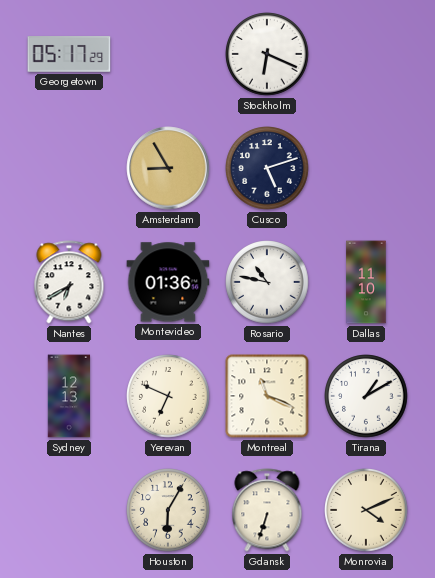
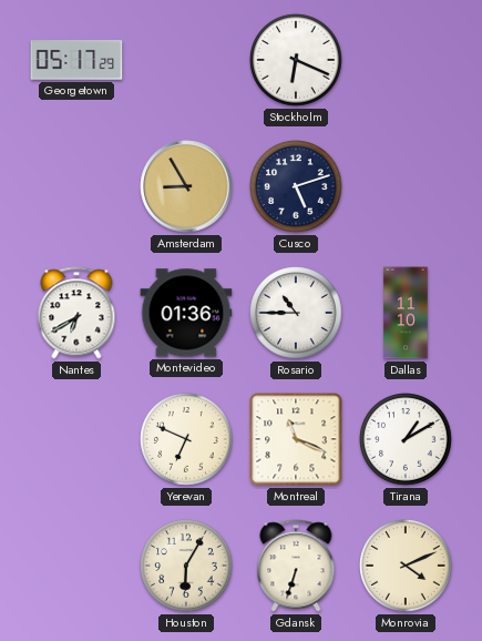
Rosario: 10:47 -> 10:45
Sydney: 12:13 -> none
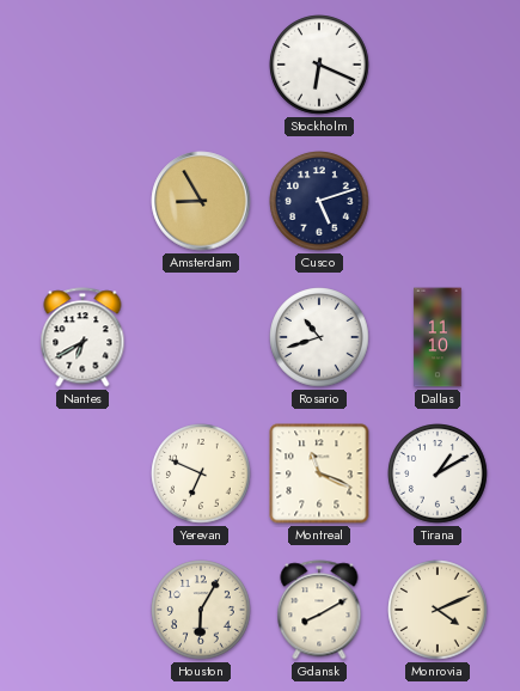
Georgetown: 05:17 -> none
Montevideo: 01:36 -> none
Rosario: 10:45 -> 10:42
Gdansk: 6:33 -> 8:10
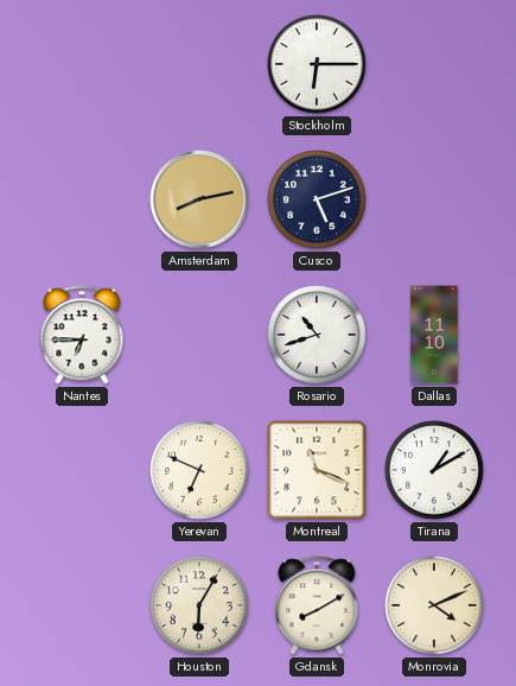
Stockholm: 6:19 -> 6:15
Amsterdam: 8:55 -> 8:13
Nantes: 6:40 -> 6:45
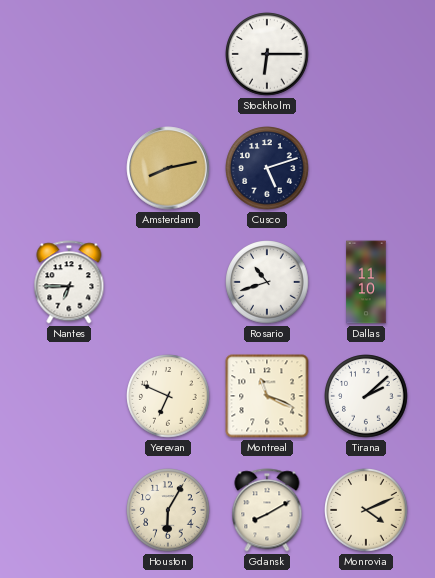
Tirana: 1:10 -> 2:08
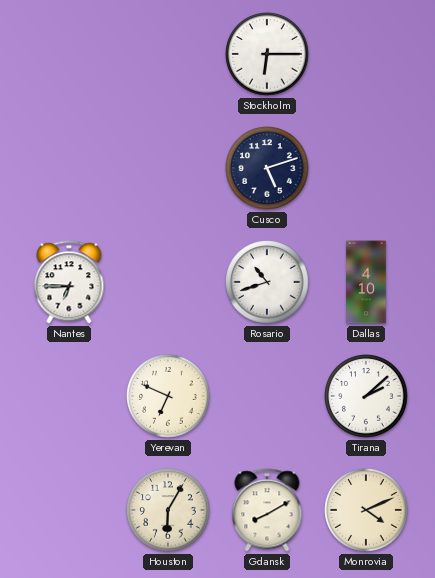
Amsterdam: 8:13 -> none
Dallas: 11:10 -> 4:10
Montreal: 11:19 -> none
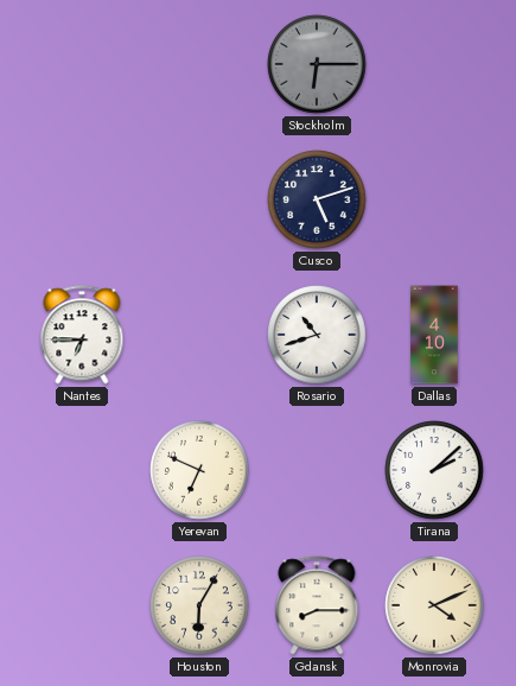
Stockholm dial: white -> grey
Gdansk: 8:10 -> 8:15
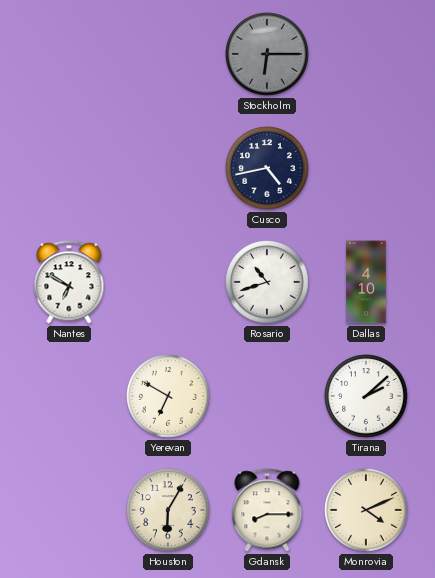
Cusco: 5:12 -> 4:43
Nantes: 6:45 -> 6:50
Yerevan: 6:49 -> 6:50
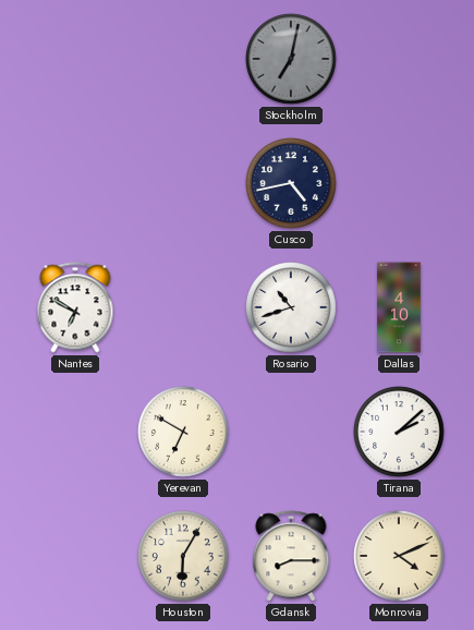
Stockholm: 6:15 -> 7:02
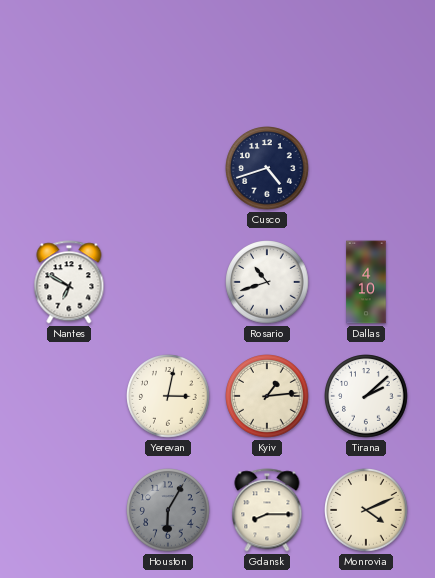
Stockholm: 7:02 -> none
Cusco: 4:43 -> 4:42
Yerevan: 6:50 -> 3:02
Kyiv: none -> 1:14
Houston dial: cream -> grey
